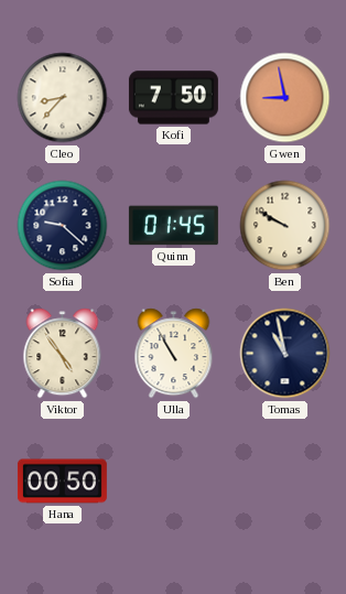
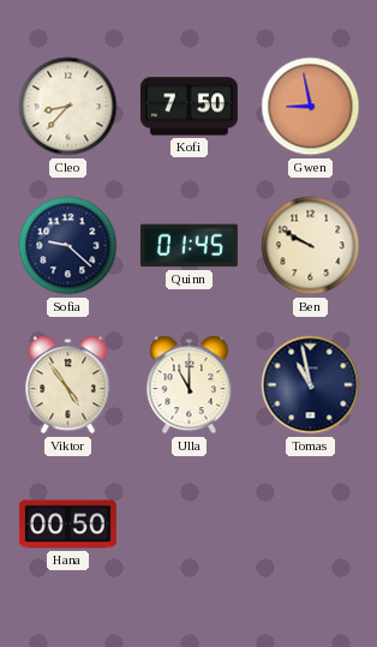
Ulla: 10:55 -> 11:00
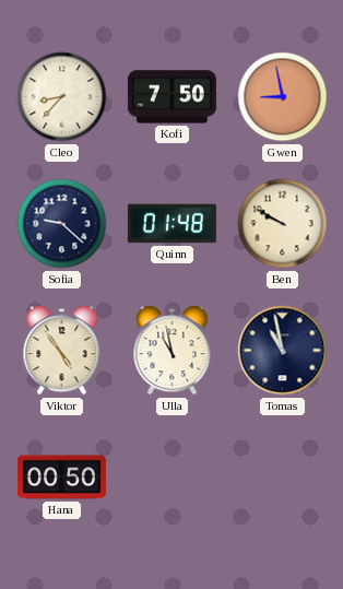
Quinn: 01:45 -> 01:48
Ulla: 11:00 -> 10:58
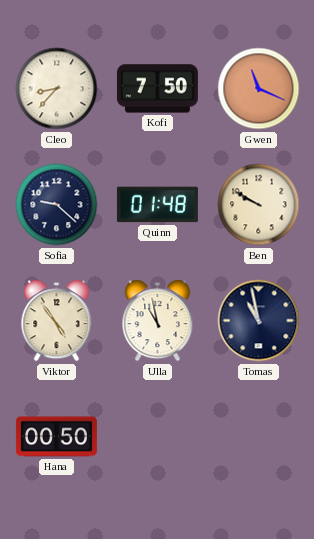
Gwen: 8:58 -> 11:19
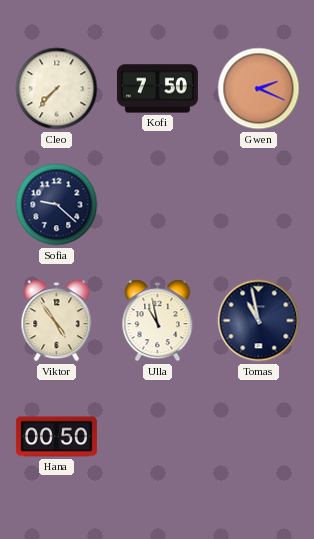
Cleo: 8:37 -> 7:37
Gwen: 11:19 -> 2:19
Quinn: 01:48 -> none
Ben: 9:50 -> none
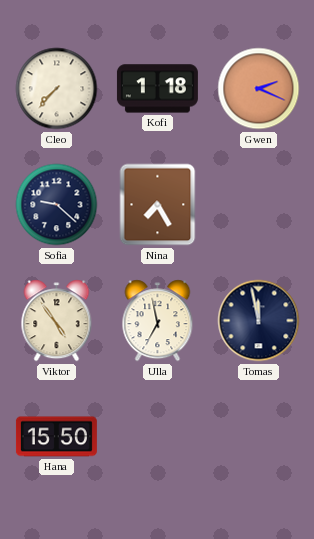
Kofi: 7:50 -> 1:18
Nina: none -> 7:25
Ulla: 10:58 -> 6:58
Tomas: 10:58 -> 11:58
Hana: 00:50 -> 15:50
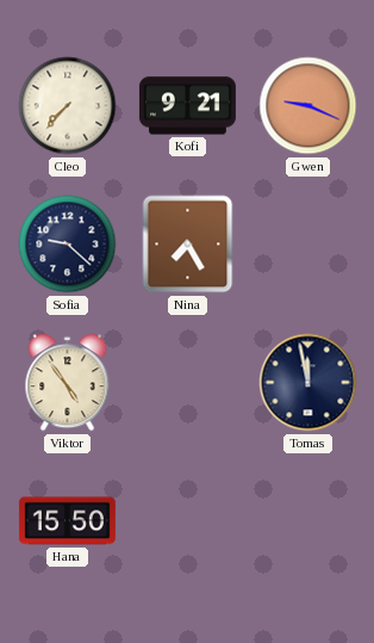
Kofi: 1:18 -> 9:21
Gwen: 2:19 -> 9:19
Ulla: 6:58 -> none
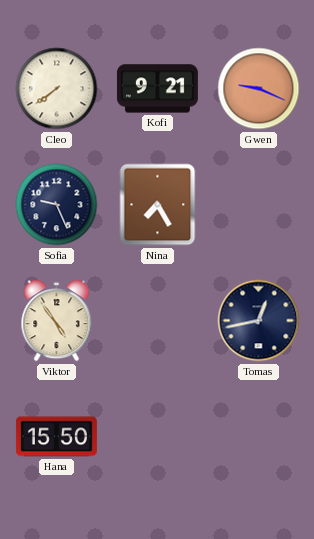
Cleo: 7:37 -> 7:39
Sofia: 9:22 -> 9:26
Tomas: 11:58 -> 12:43
